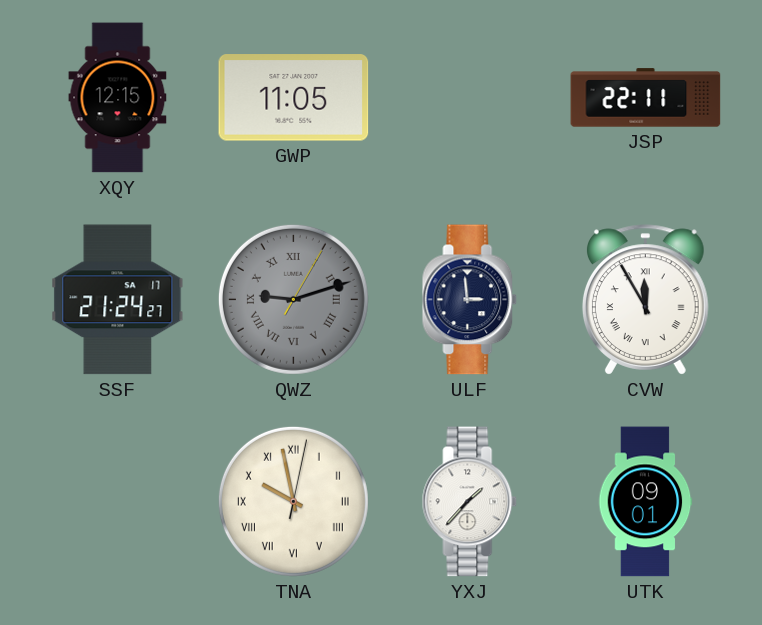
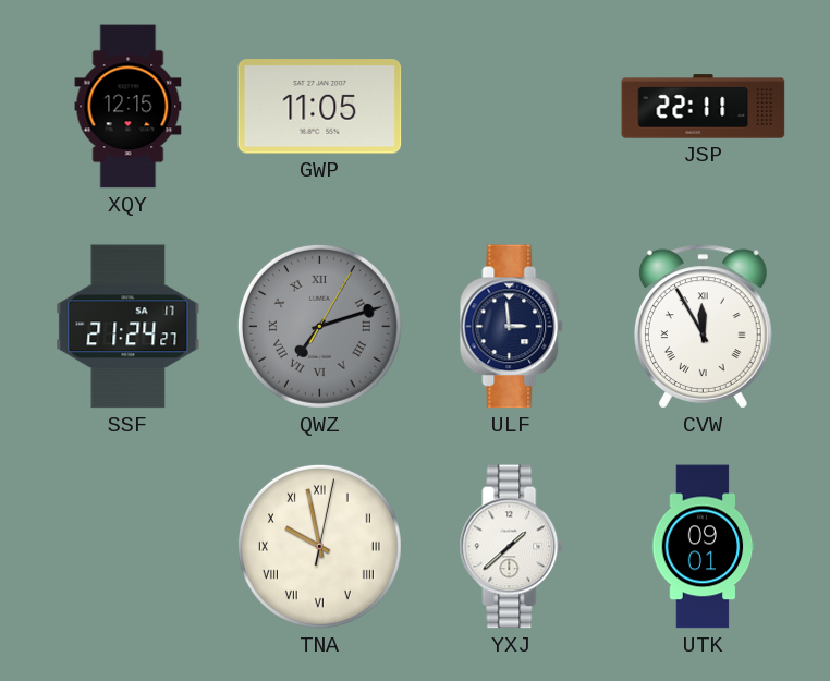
QWZ: 9:12 -> 7:12
YXJ: 1:37 -> 1:38
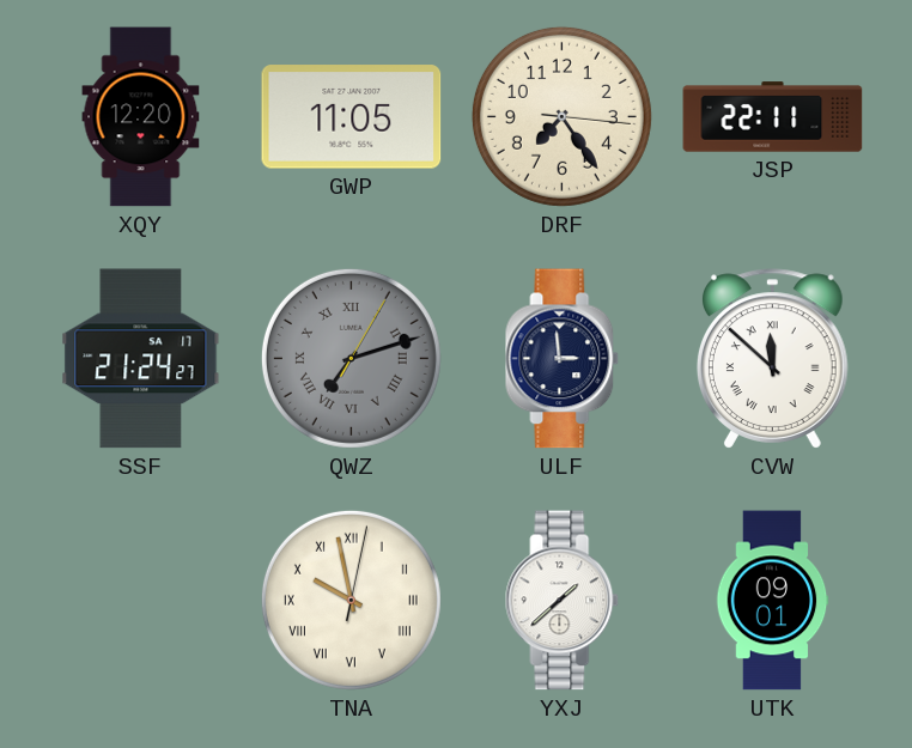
XQY: 12:15 -> 12:20
DRF: none -> 7:24
CVW: 11:55 -> 11:52
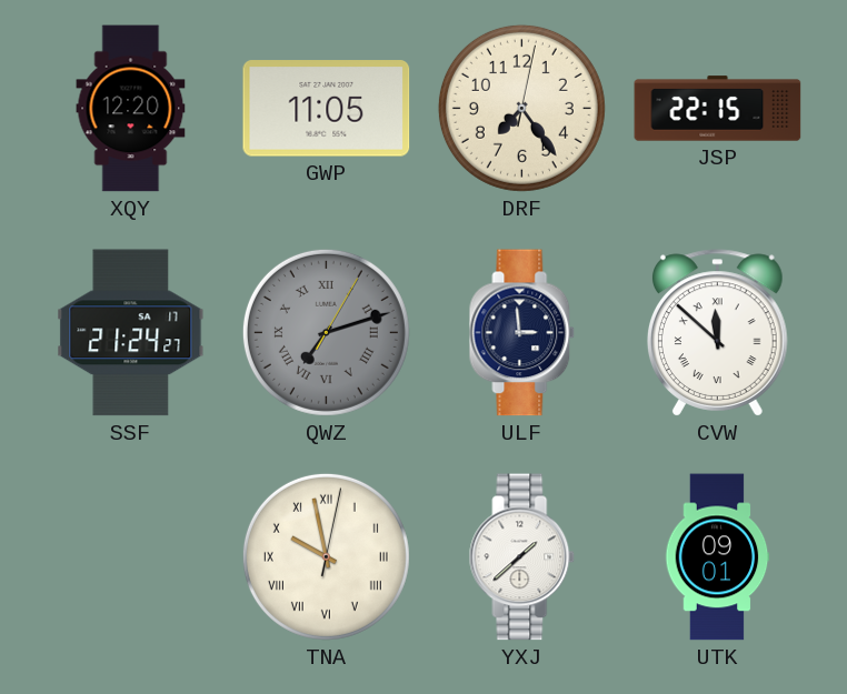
DRF: 7:24:16 -> 7:24:02
JSP: 22:11 -> 22:15
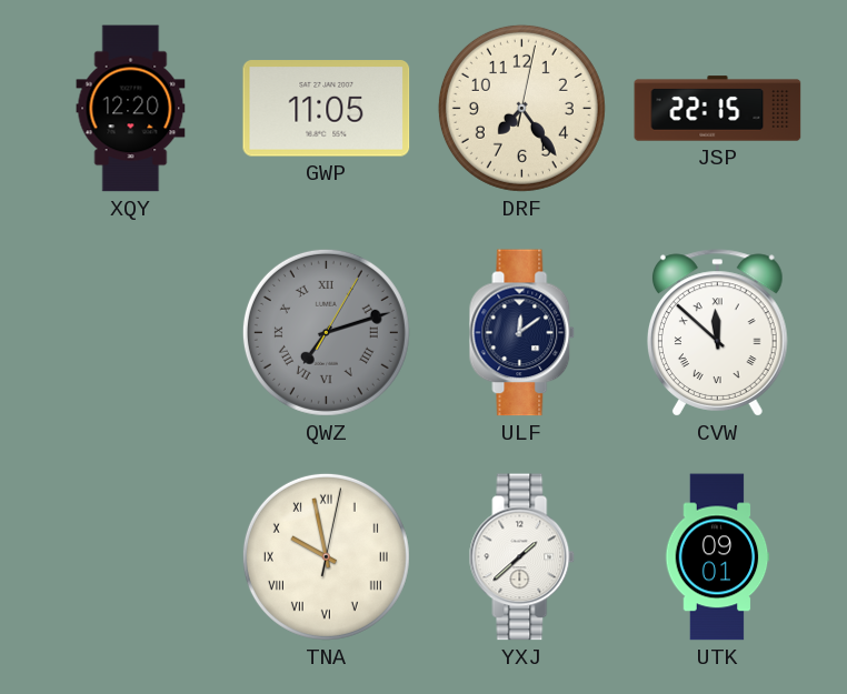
SSF: 21:24 -> none
ULF: 2:59 -> 12:09
